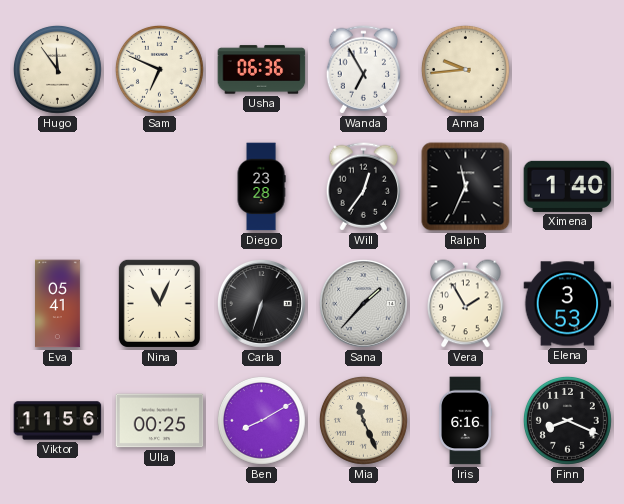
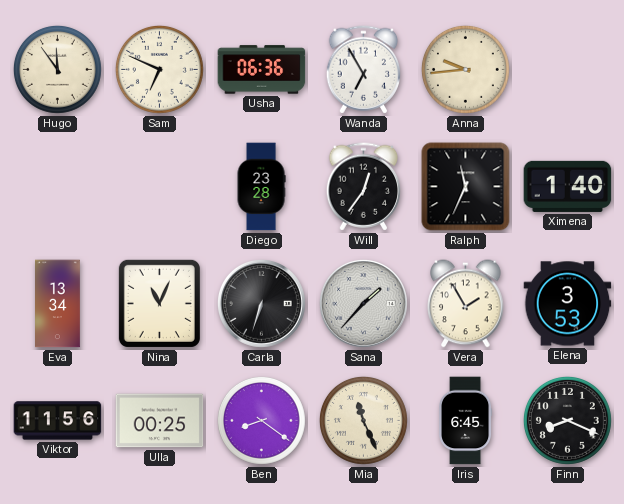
Eva: 05:41 -> 13:34
Ben: 8:10 -> 8:21
Iris: 6:16 -> 6:45
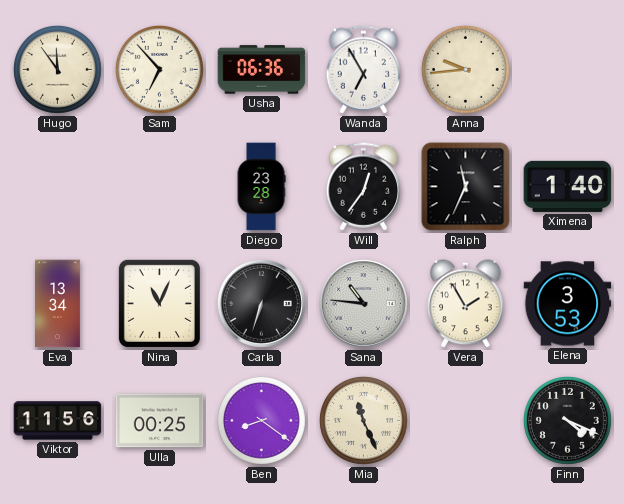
Sam: 6:49 -> 6:53
Sana: 1:37 -> 10:46
Iris: 6:45 -> none
Finn: 8:19 -> 4:19
